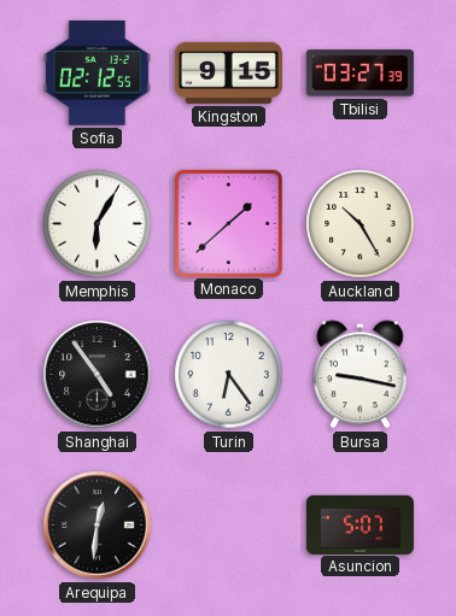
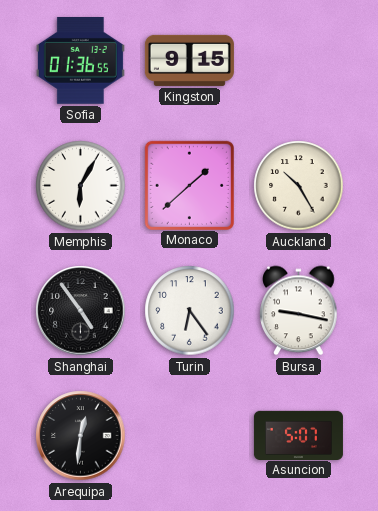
Sofia: 02:12 -> 01:36
Tbilisi: 03:27 -> none
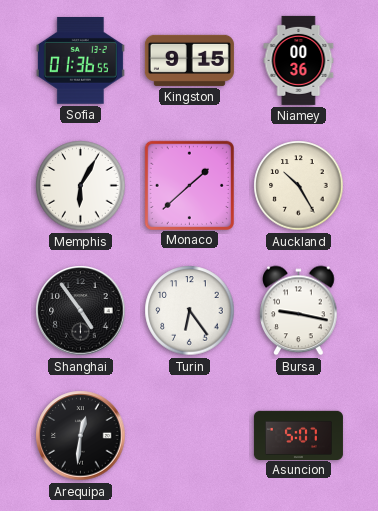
Niamey: none -> 00:36
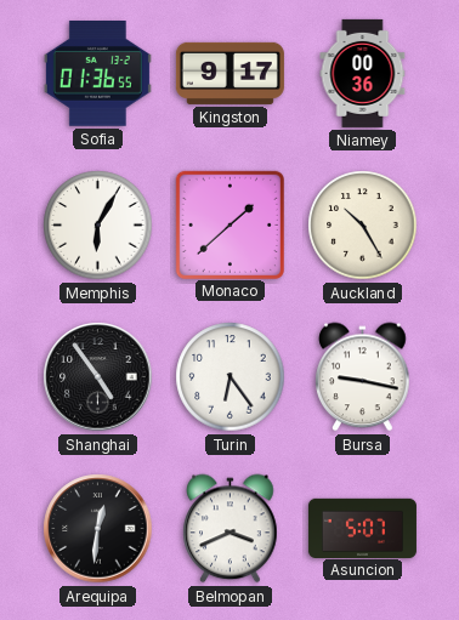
Kingston: 9:15 -> 9:17
Belmopan: none -> 3:41
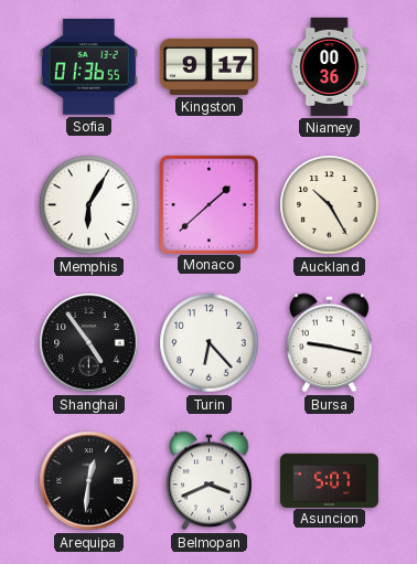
Turin: 6:24 -> 6:23
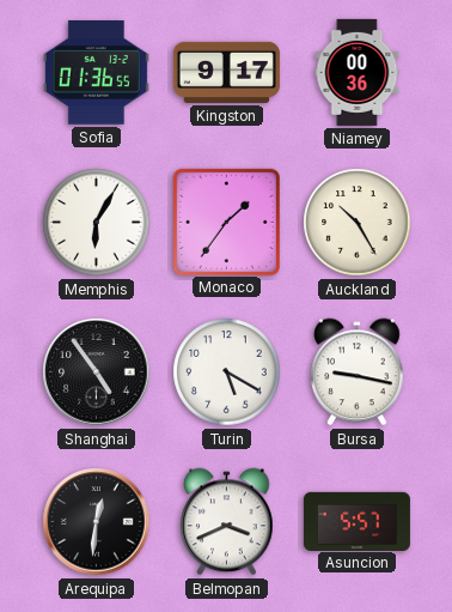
Monaco: 1:38 -> 1:36
Turin: 6:23 -> 5:20
Asuncion: 5:07 -> 5:57
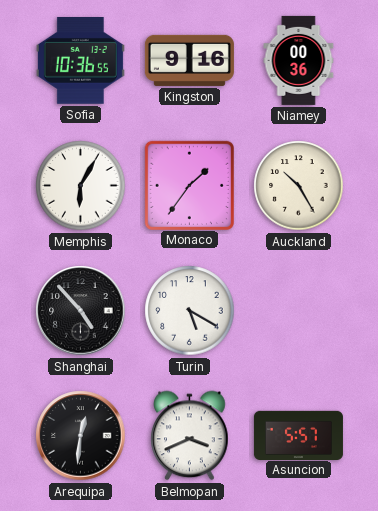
Sofia: 01:36 -> 10:36
Kingston: 9:17 -> 9:16
Shanghai: 4:54 -> 4:53
Bursa: 9:17 -> none
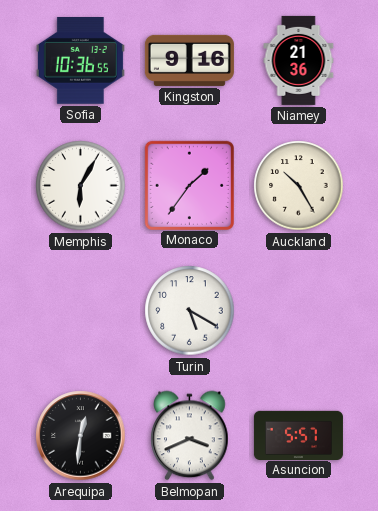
Niamey: 00:36 -> 21:36
Shanghai: 4:53 -> none
